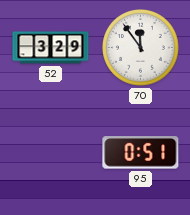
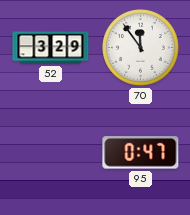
95: 0:51 -> 0:47
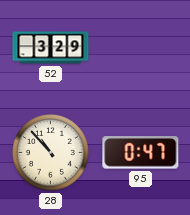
70: 11:54 -> none
28: none -> 10:53
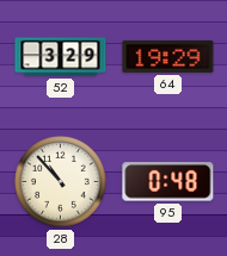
64: none -> 19:29
95: 0:47 -> 0:48
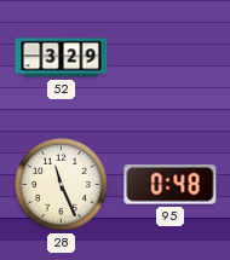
64: 19:29 -> none
28: 10:53 -> 11:26
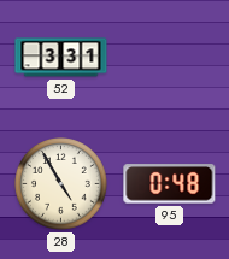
52: 3:29 -> 3:31
28: 11:26 -> 4:55
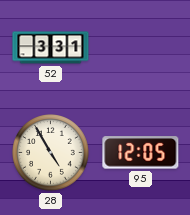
95: 0:48 -> 12:05
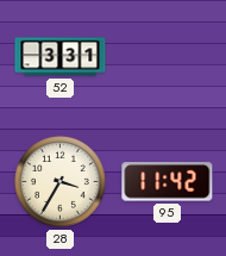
28: 4:55 -> 3:35
95: 12:05 -> 11:42
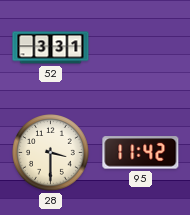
28: 3:35 -> 3:30
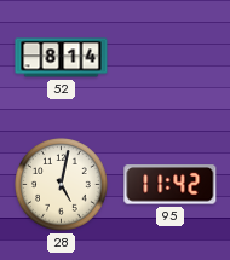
52: 3:31 -> 8:14
28: 3:30 -> 5:02
